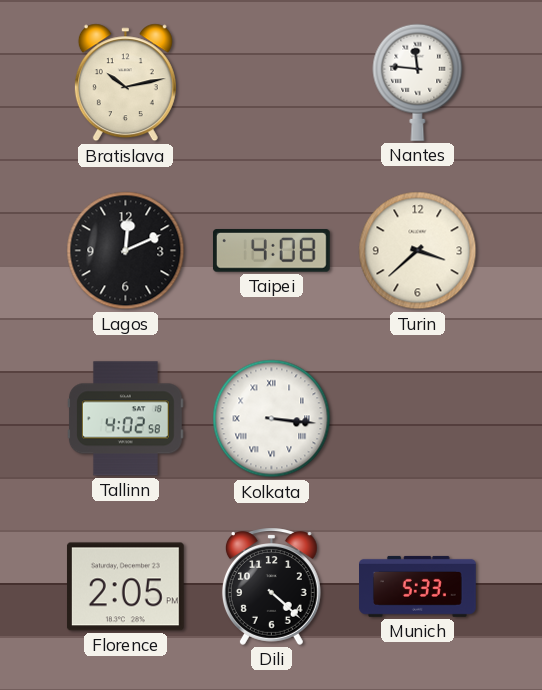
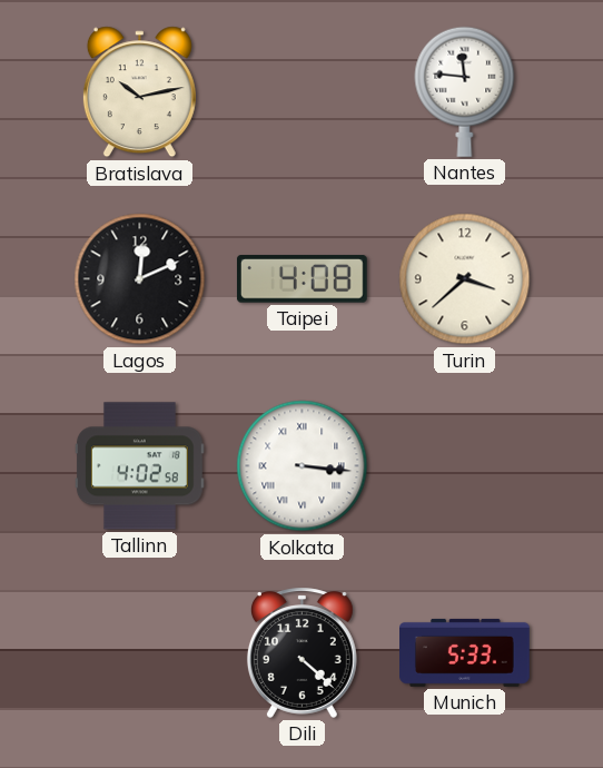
Florence: 2:05 -> none
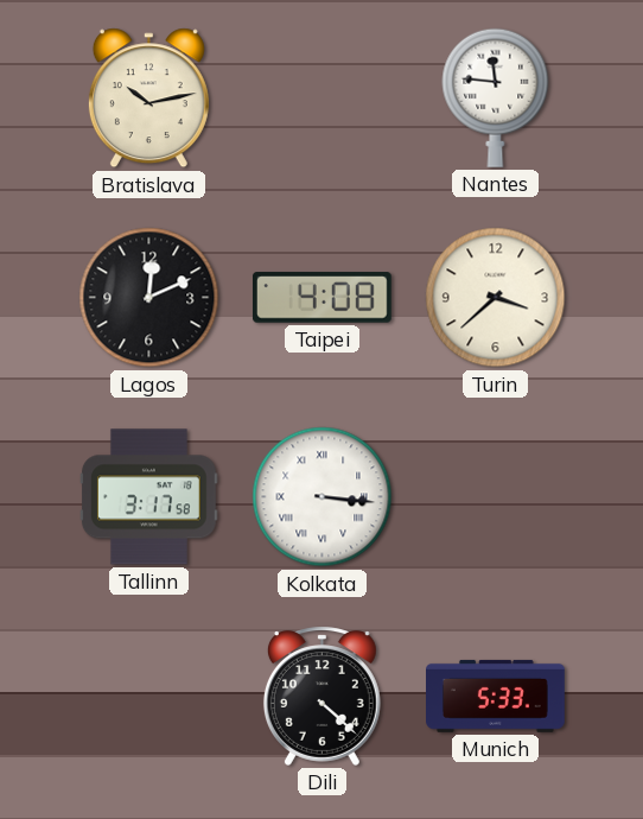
Tallinn: 4:02 -> 3:17
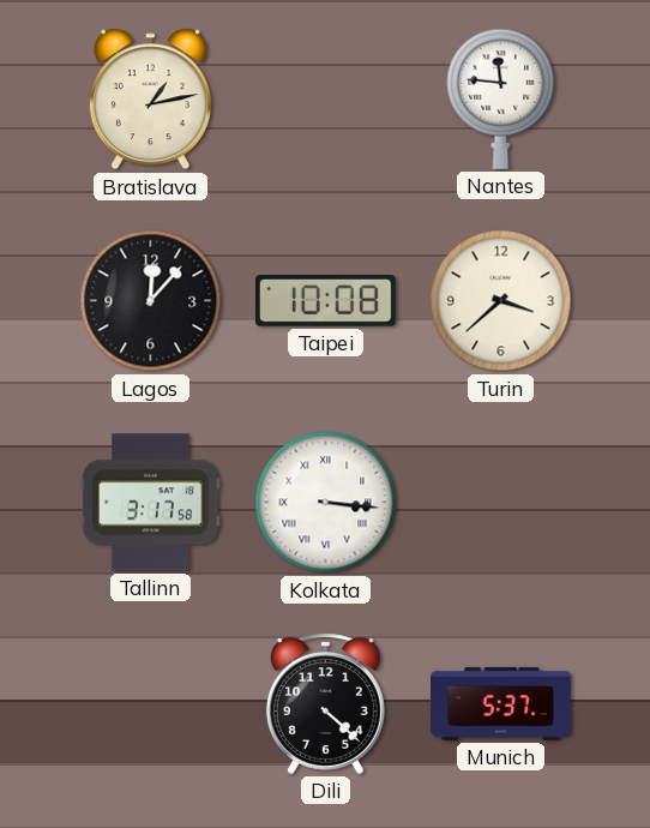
Bratislava: 10:13 -> 1:13
Lagos: 12:11 -> 12:07
Taipei: 4:08 -> 10:08
Munich: 5:33 -> 5:37
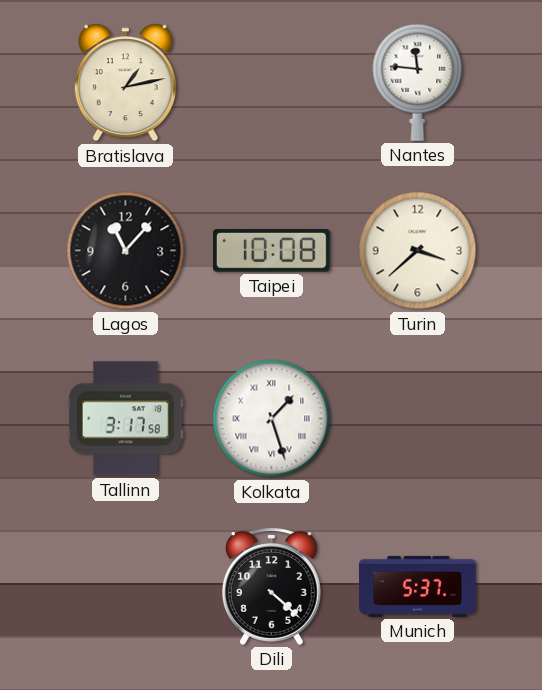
Lagos: 12:07 -> 11:07
Kolkata: 3:16 -> 1:27
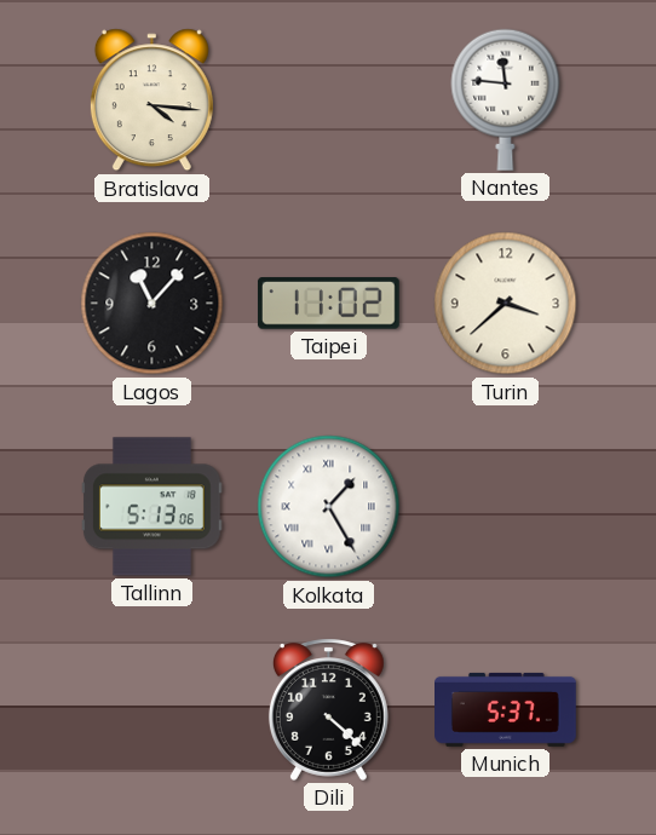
Bratislava: 1:13 -> 4:16
Taipei: 10:08 -> 11:02
Tallinn: 3:17 -> 5:13
Kolkata: 1:27 -> 1:25
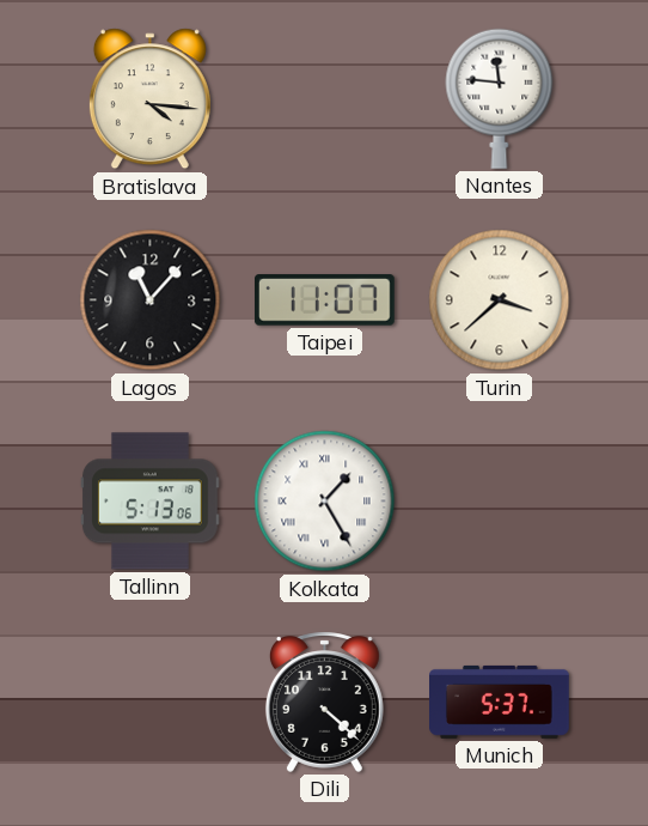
Taipei: 11:02 -> 11:07
